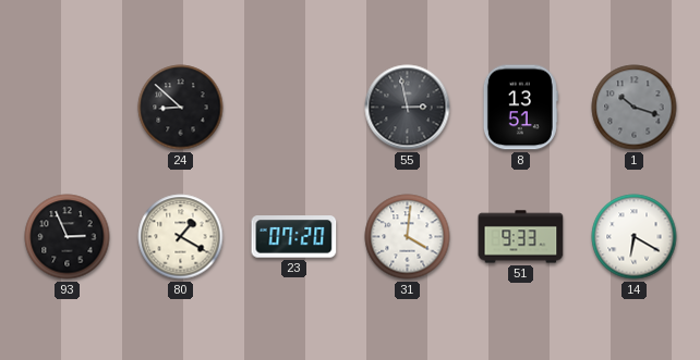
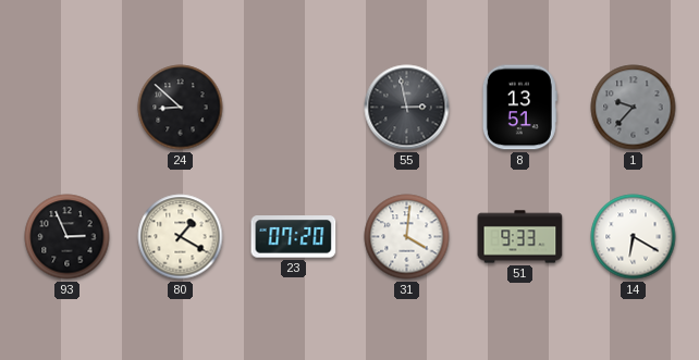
1: 10:18 -> 9:37
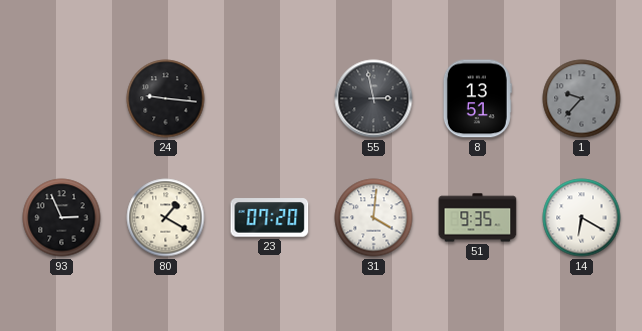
24: 8:52 -> 9:16
51: 9:33 -> 9:35
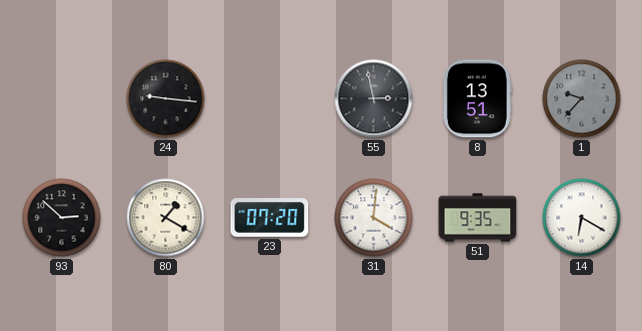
93: 2:56 -> 2:52
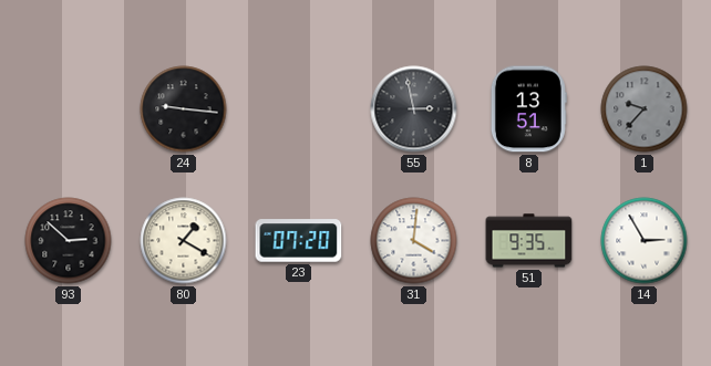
14: 6:20 -> 2:55
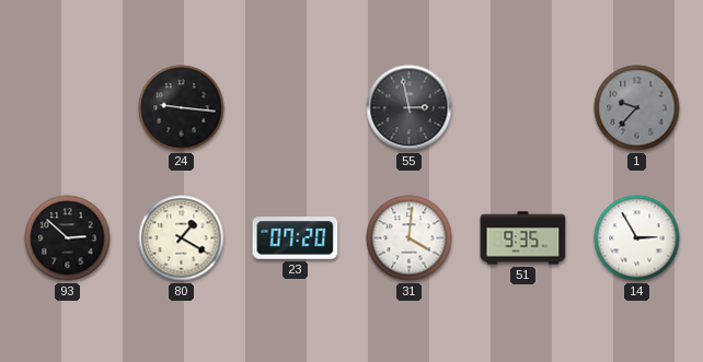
8: 13:51 -> none
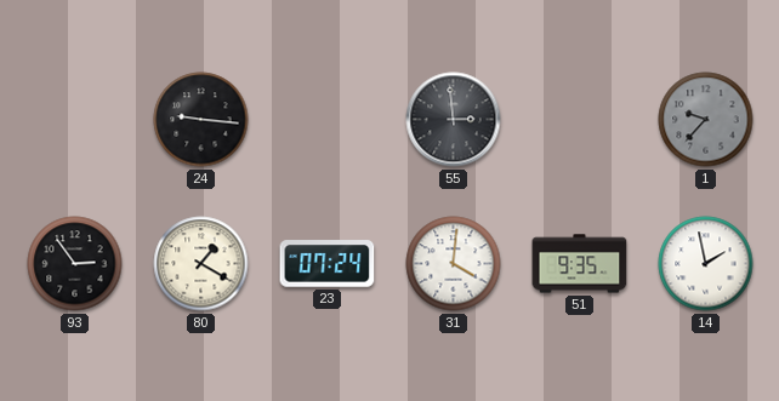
55: 2:58 -> 2:59
93: 2:52 -> 2:54
23: 07:20 -> 07:24
14: 2:55 -> 1:58
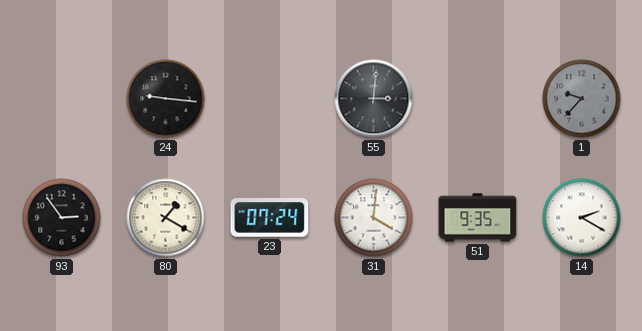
55: 2:59 -> 3:01
14: 1:58 -> 2:20
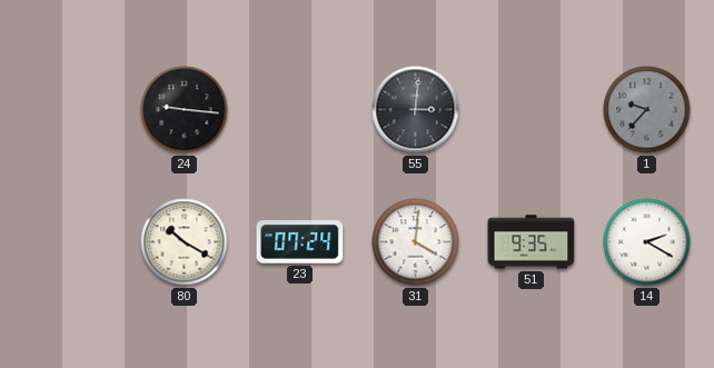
93: 2:54 -> none
80: 1:20 -> 10:20
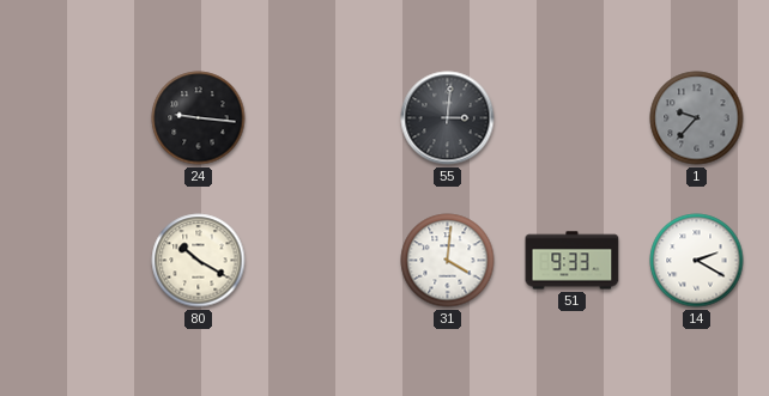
23: 07:24 -> none
51: 9:35 -> 9:33
